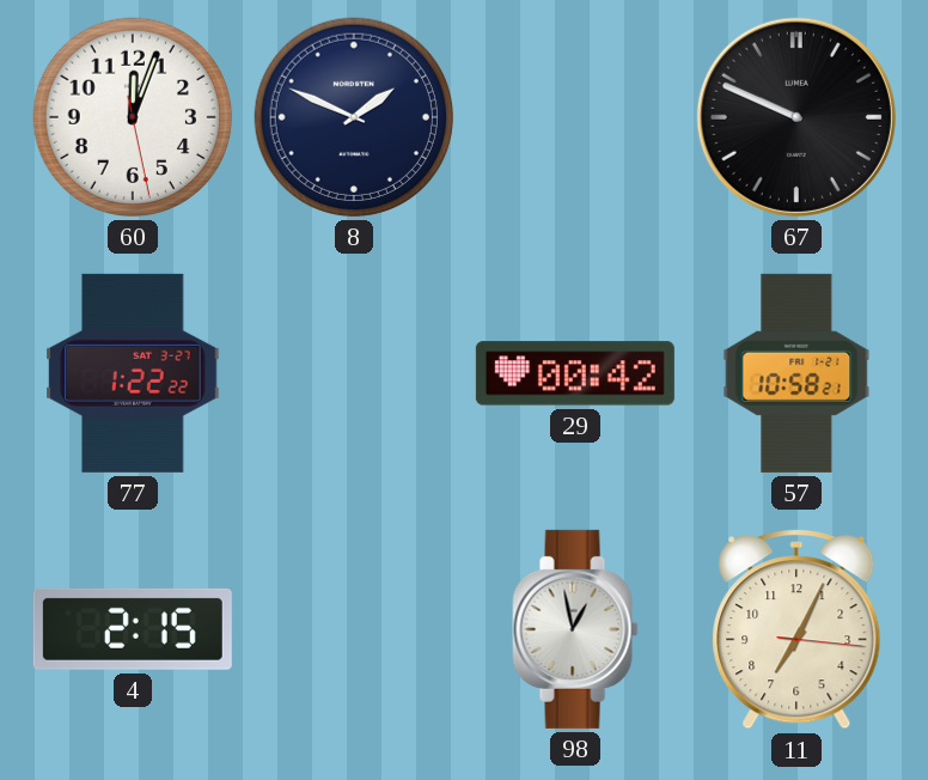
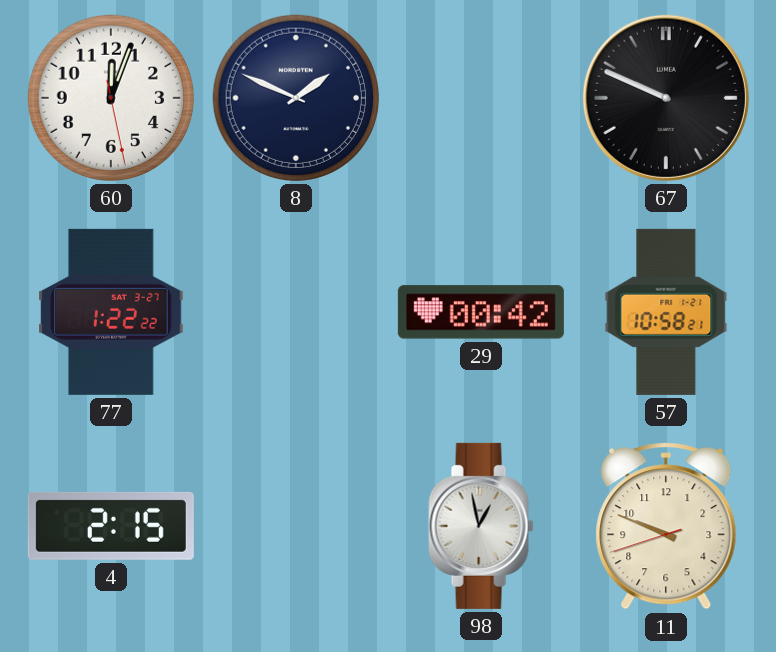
11: 7:04 -> 9:48
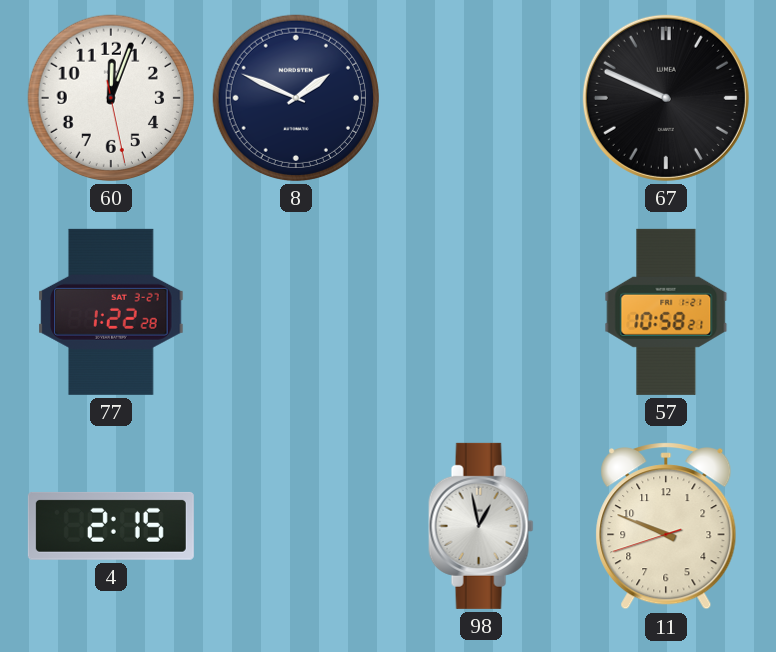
77: 1:22:22 -> 1:22:28
29: 00:42 -> none
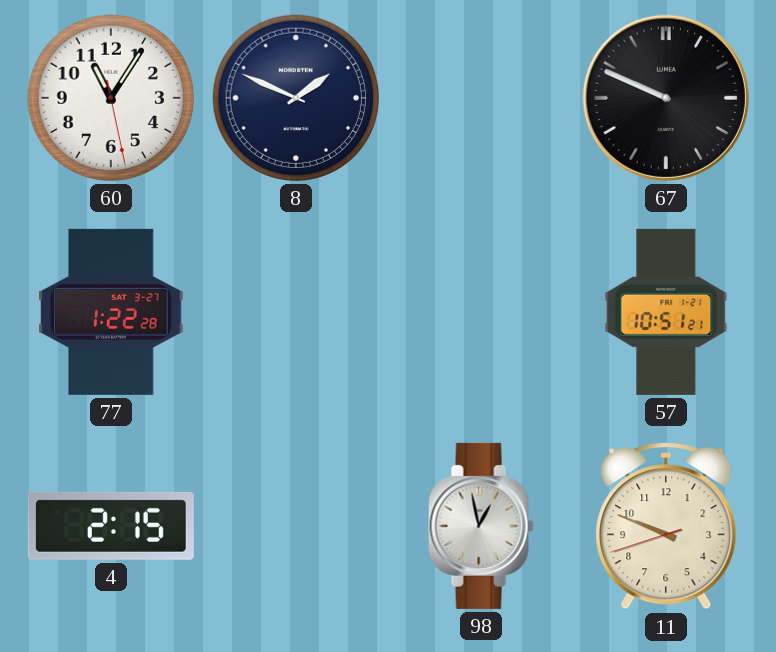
60: 12:03 -> 11:05
57: 10:58 -> 10:51
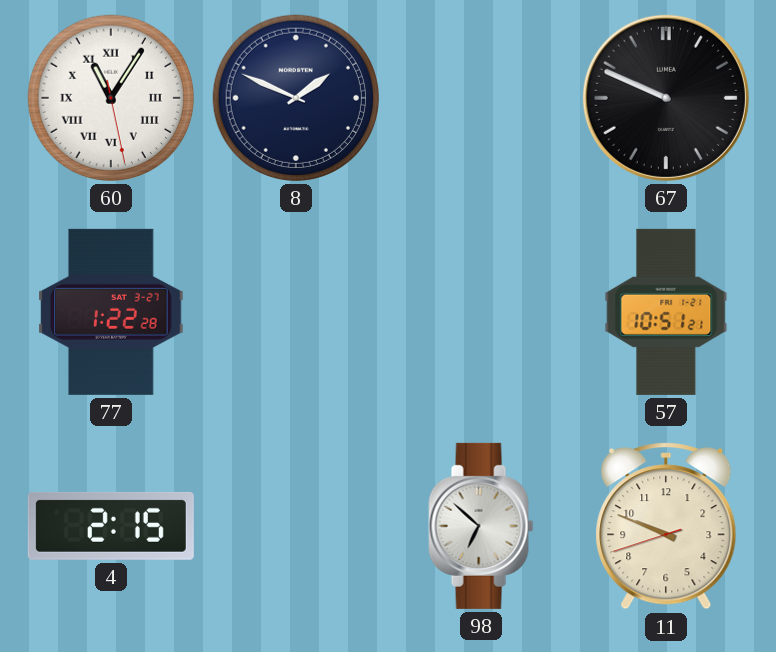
60 numerals: Arabic -> Roman
98: 12:58 -> 6:52
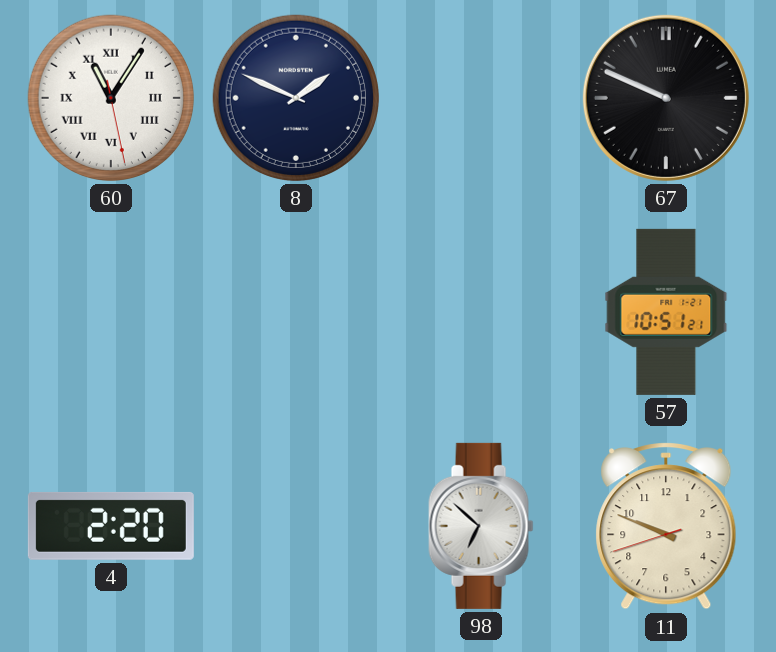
77: 1:22 -> none
4: 2:15 -> 2:20
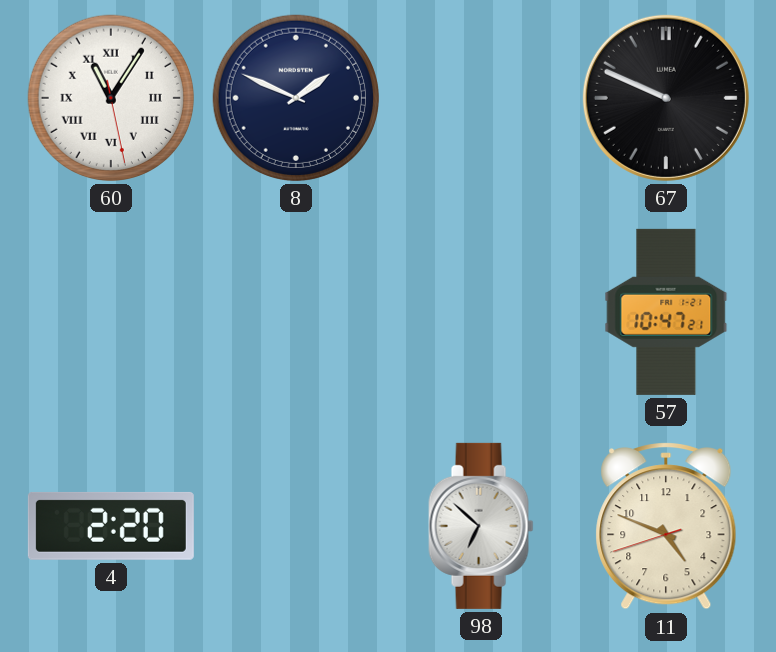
57: 10:51 -> 10:47
11: 9:48 -> 4:48
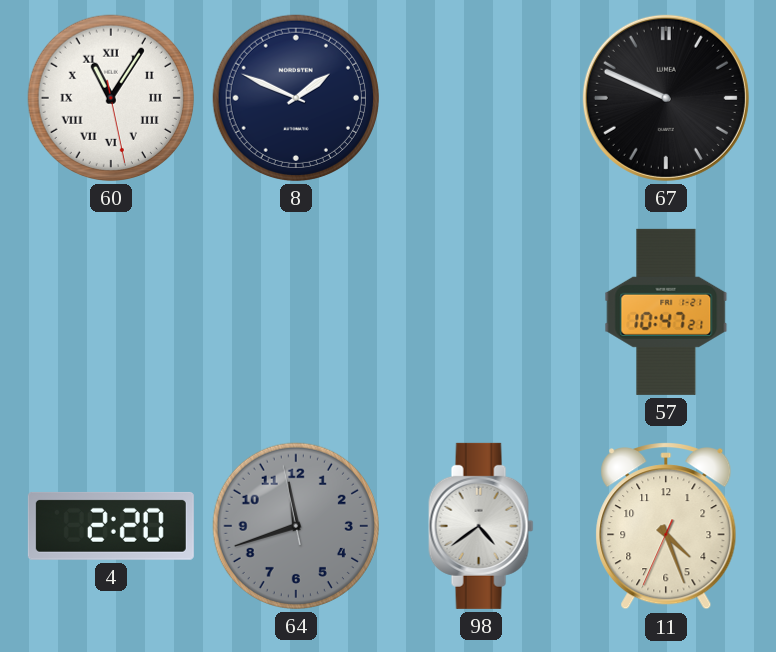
64: none -> 11:41
98: 6:52 -> 4:39
11: 4:48 -> 4:26
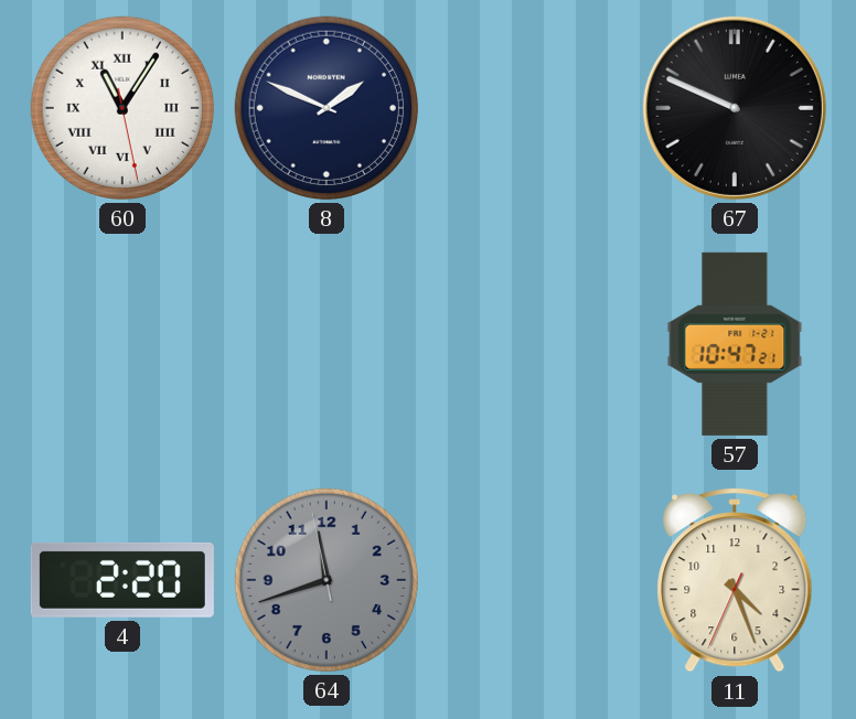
98: 4:39 -> none
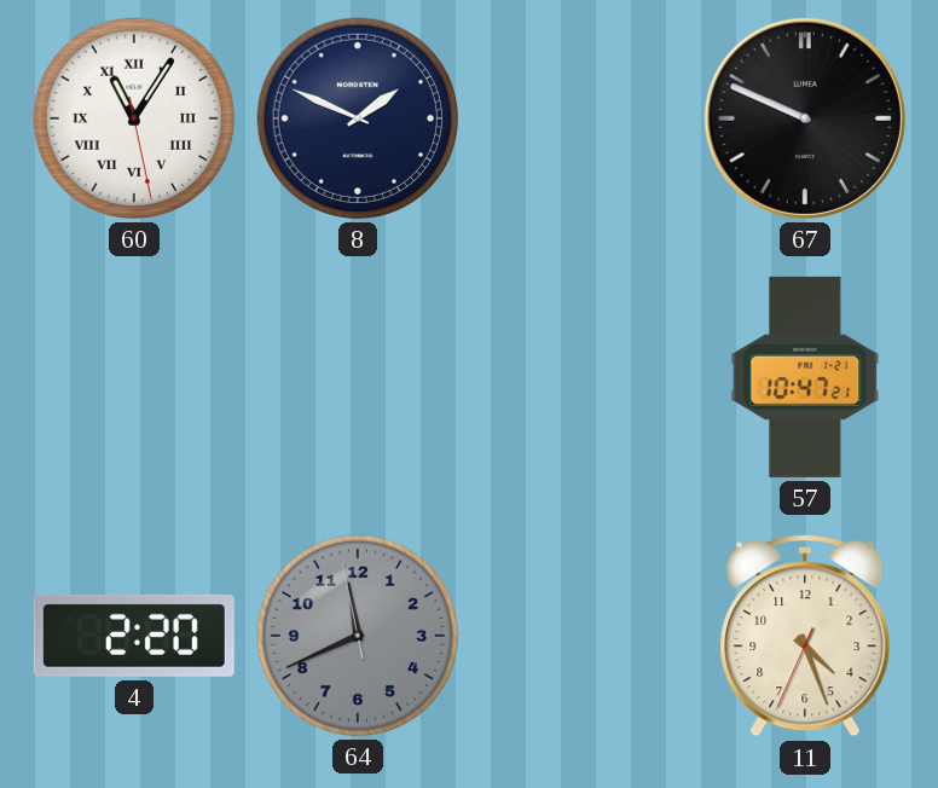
64: 11:41 -> 11:40
